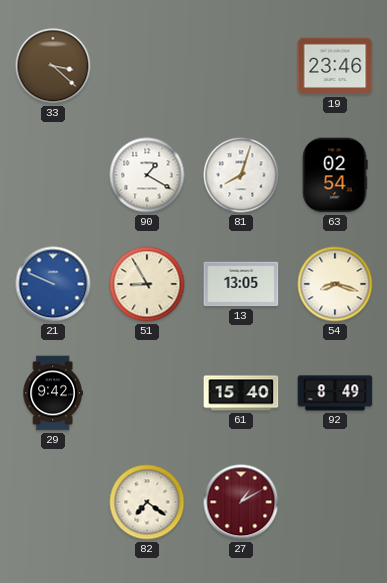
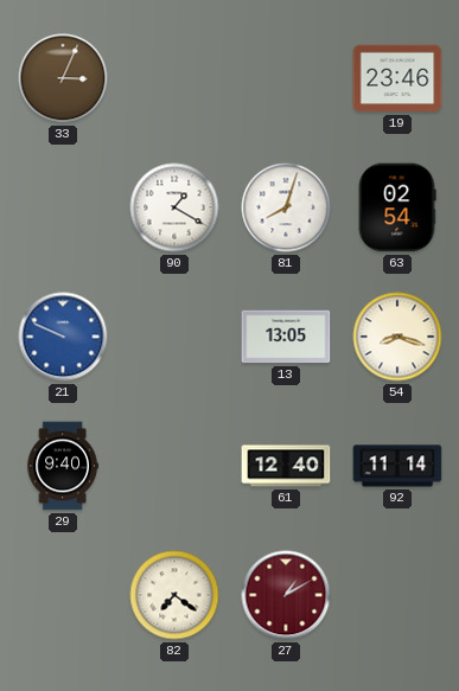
33: 3:22 -> 3:04
51: 8:55 -> none
29: 9:42 -> 9:40
61: 15:40 -> 12:40
92: 8:49 -> 11:14
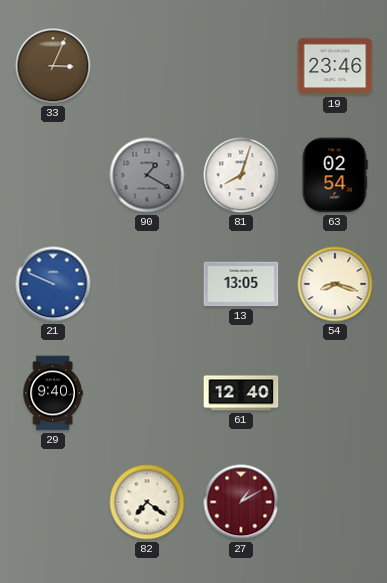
90 dial: white -> grey
92: 11:14 -> none
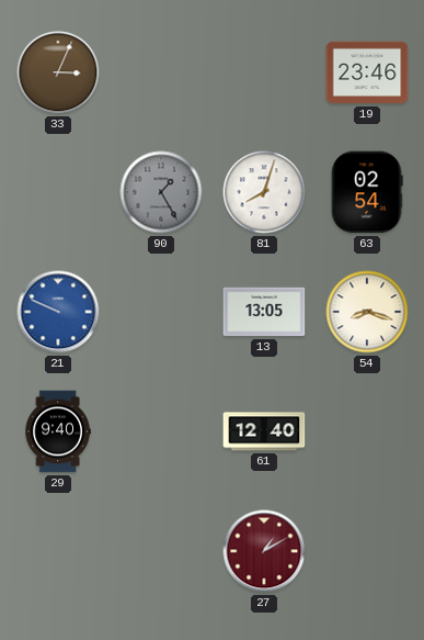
90: 1:20 -> 1:25
82: 7:21 -> none
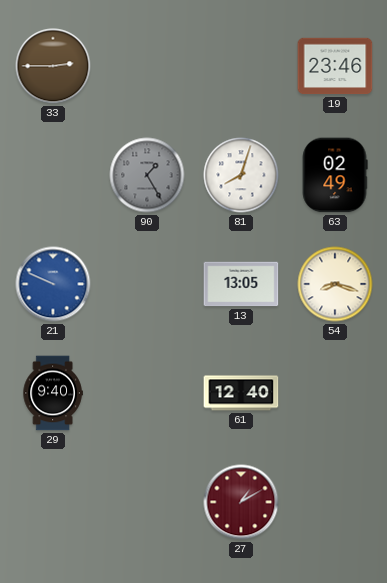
33: 3:04 -> 2:45
63: 02:54 -> 02:49
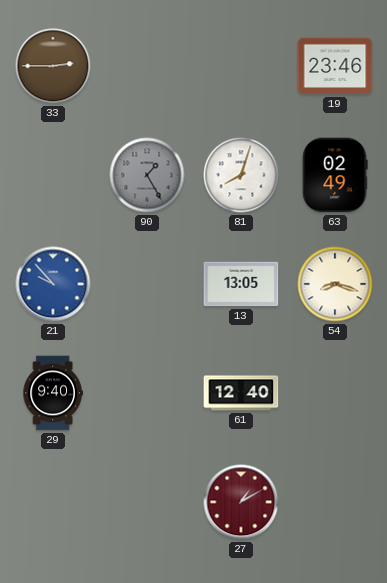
21: 9:49 -> 9:53
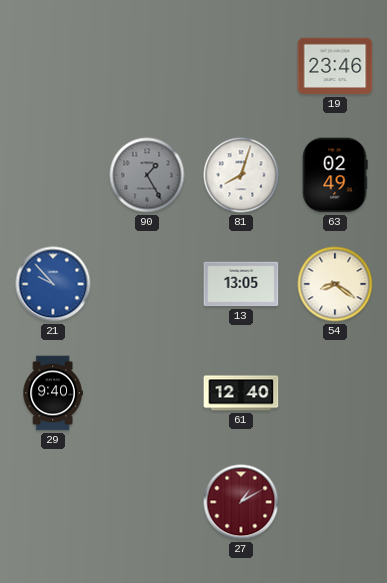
33: 2:45 -> none
54: 8:18 -> 8:21
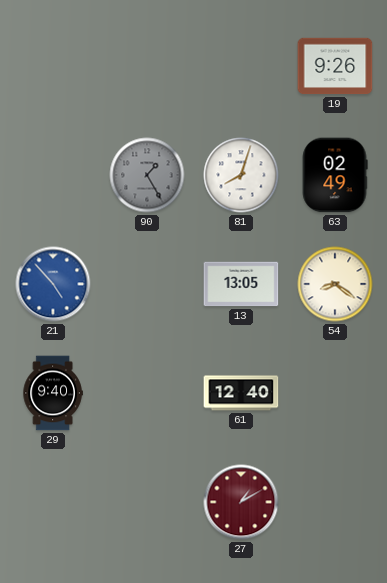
19: 23:46 -> 9:26
21: 9:53 -> 4:53
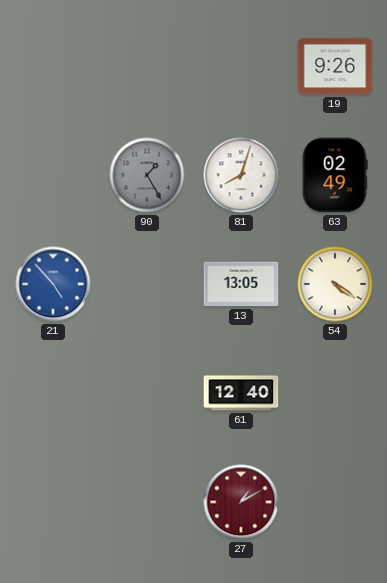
54: 8:21 -> 4:21
29: 9:40 -> none
